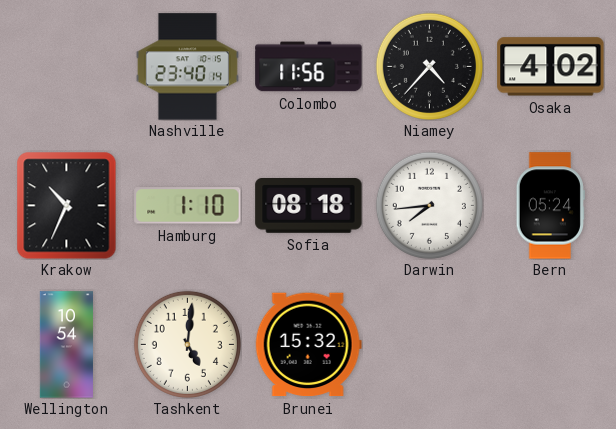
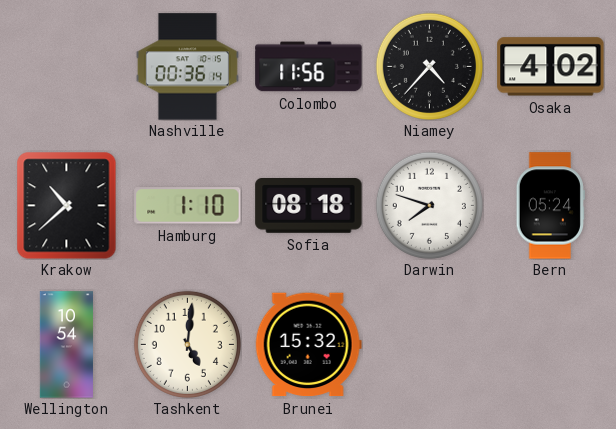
Nashville: 23:40 -> 00:36
Krakow: 10:34 -> 10:38
Darwin: 7:44 -> 7:48
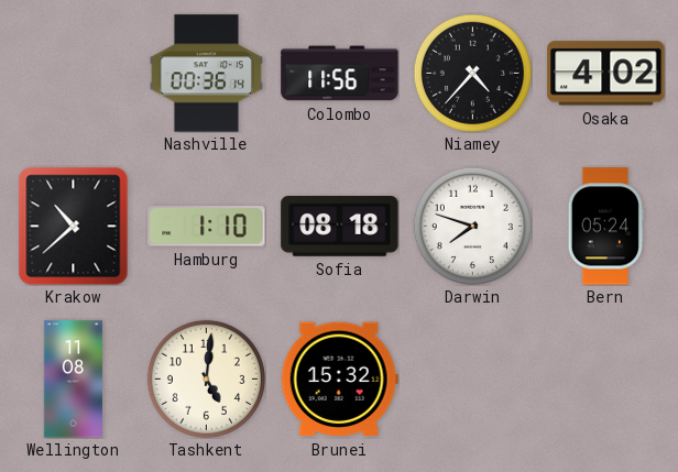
Wellington: 10:54 -> 11:08
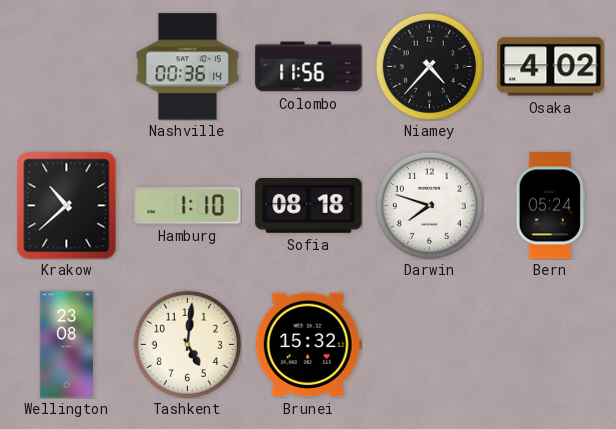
Wellington: 11:08 -> 23:08
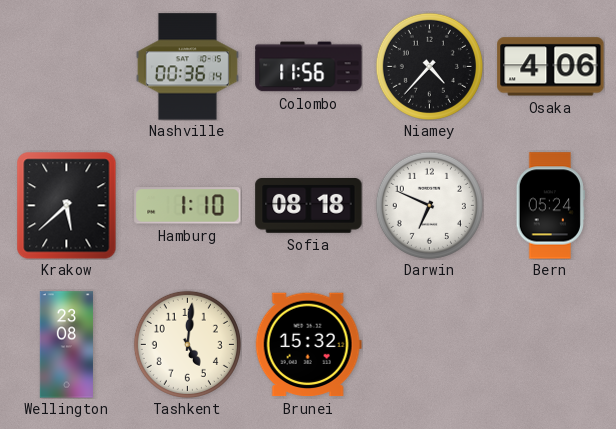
Osaka: 4:02 -> 4:06
Krakow: 10:38 -> 5:38
Darwin: 7:48 -> 6:49
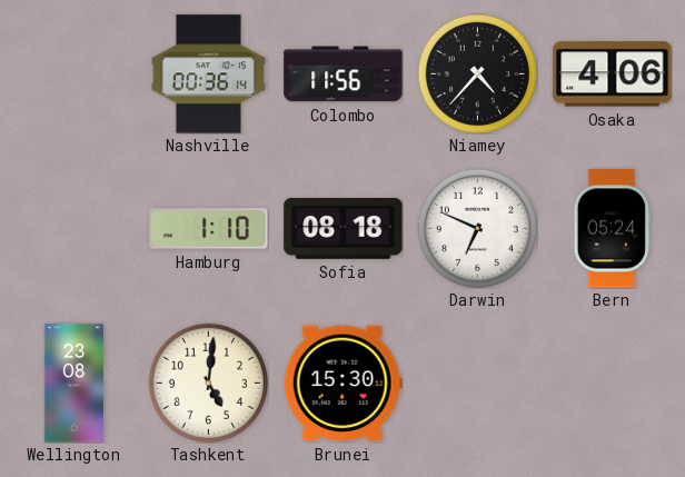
Krakow: 5:38 -> none
Brunei: 15:32 -> 15:30
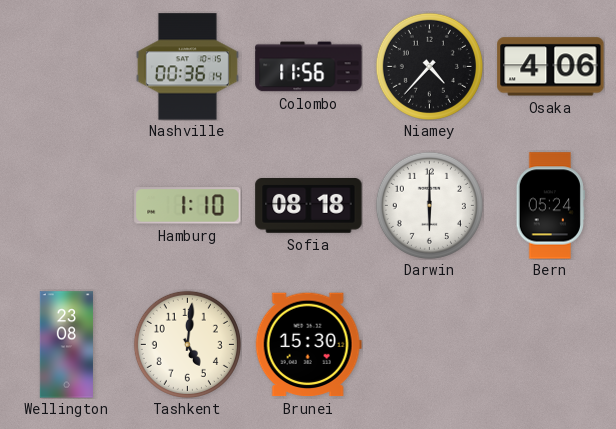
Darwin: 6:49 -> 6:00
